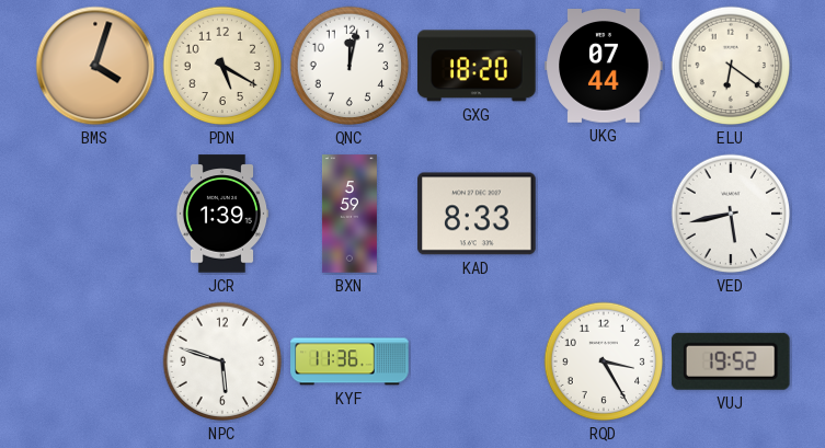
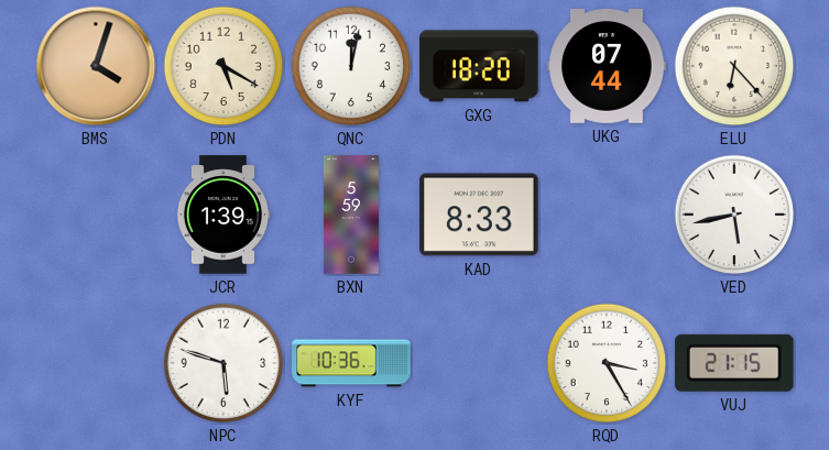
ELU: 6:21 -> 6:23
KYF: 11:36 -> 10:36
VUJ: 19:52 -> 21:15
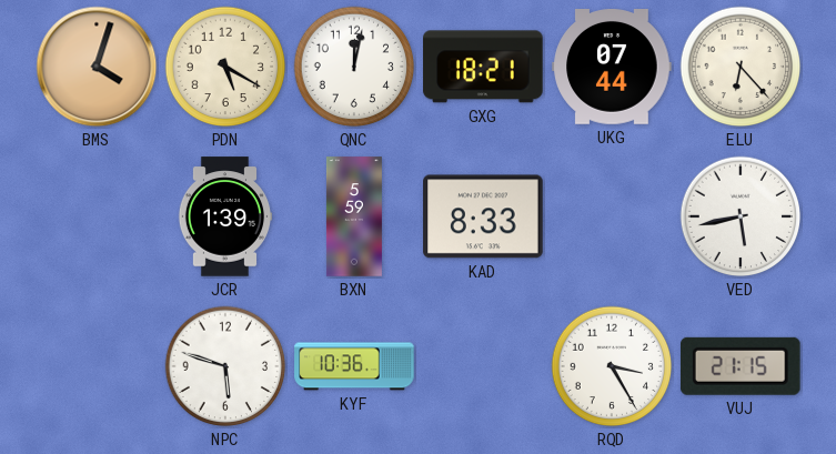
GXG: 18:20 -> 18:21
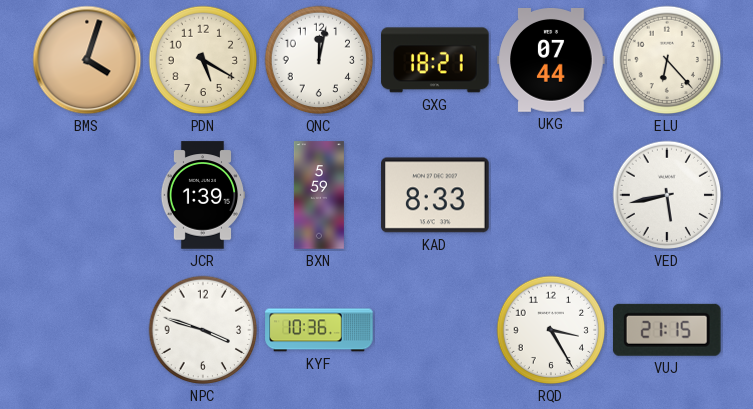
NPC: 5:48 -> 3:48
